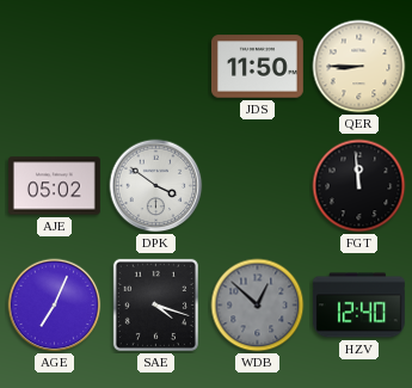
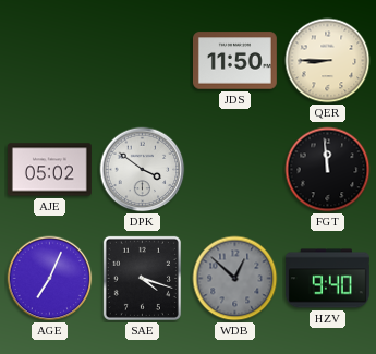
HZV: 12:40 -> 9:40
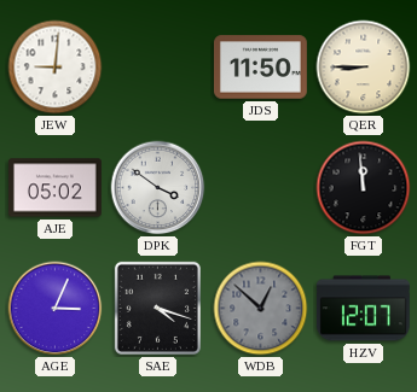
JEW: none -> 9:01
AGE: 7:04 -> 3:04
HZV: 9:40 -> 12:07
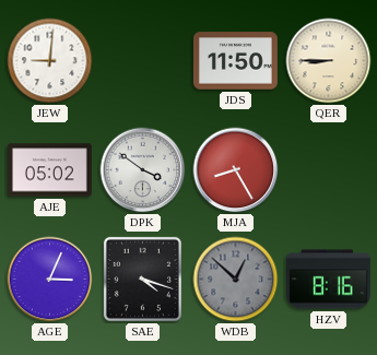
MJA: none -> 8:25
FGT: 11:59 -> none
HZV: 12:07 -> 8:16
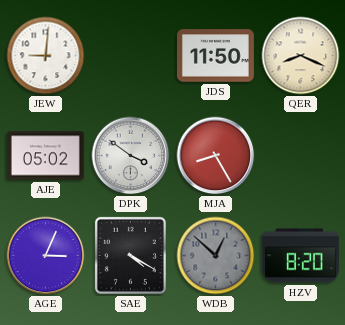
QER: 8:45 -> 8:19
SAE: 4:18 -> 4:20
HZV: 8:16 -> 8:20
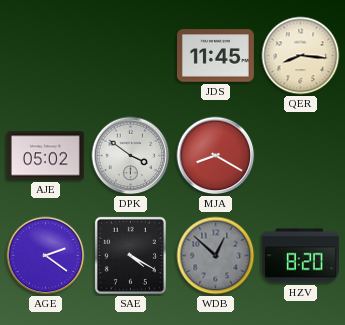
JEW: 9:01 -> none
JDS: 11:50 -> 11:45
QER: 8:19 -> 8:16
MJA: 8:25 -> 8:20
AGE: 3:04 -> 2:21
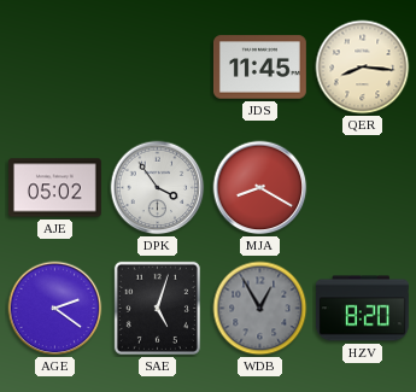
DPK: 3:51 -> 3:54
SAE: 4:20 -> 5:03
WDB: 12:52 -> 12:55
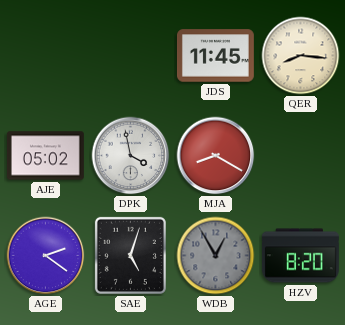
DPK: 3:54 -> 3:58
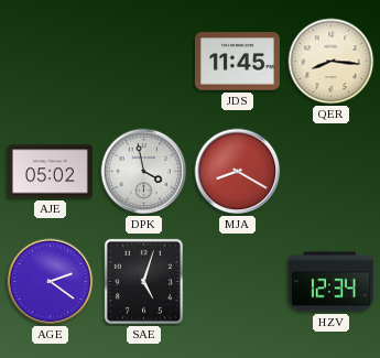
WDB: 12:55 -> none
HZV: 8:20 -> 12:34
